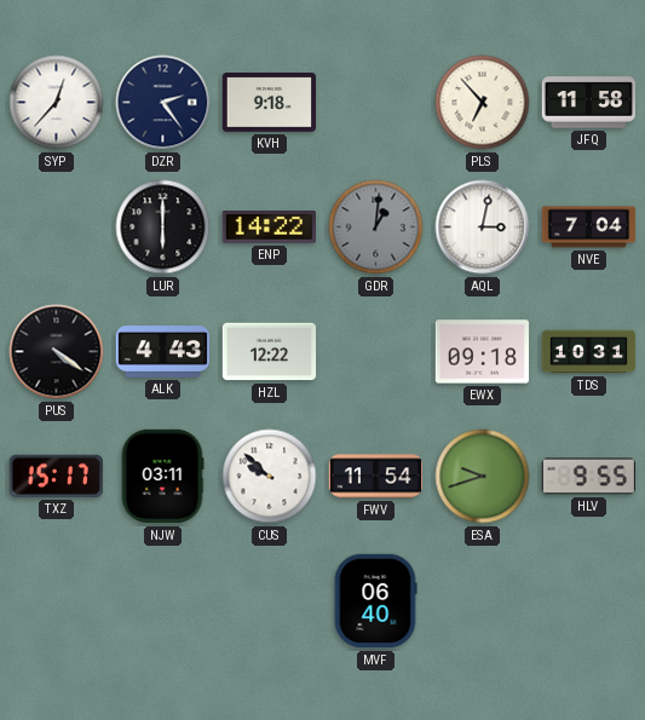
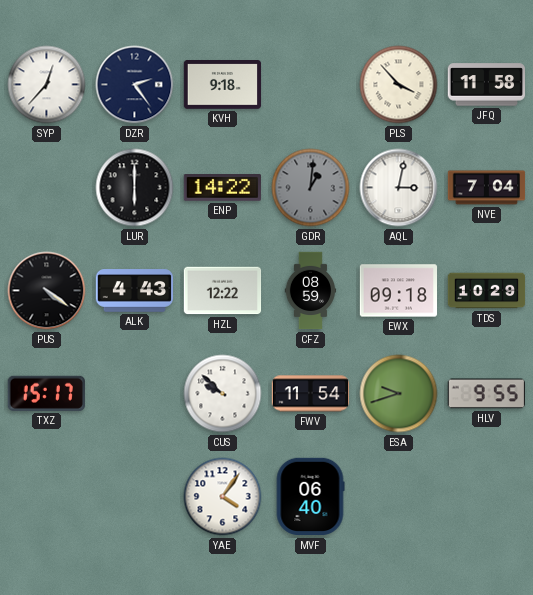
PLS: 6:53 -> 3:53
CFZ: none -> 08:59
TDS: 10:31 -> 10:29
NJW: 03:11 -> none
YAE: none -> 4:06
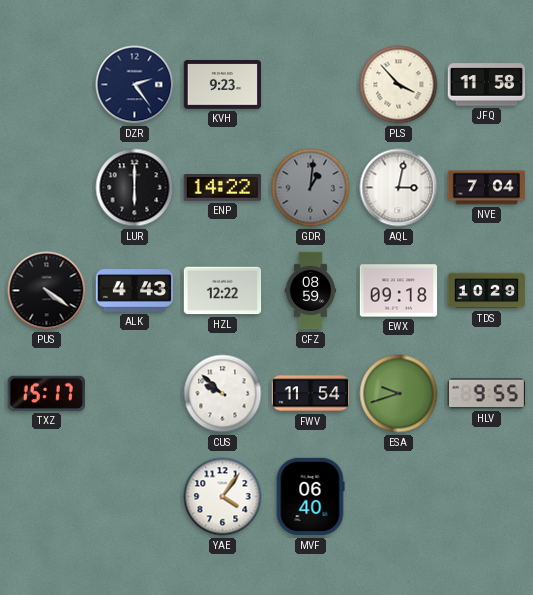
SYP: 12:37 -> none
KVH: 9:18 -> 9:23
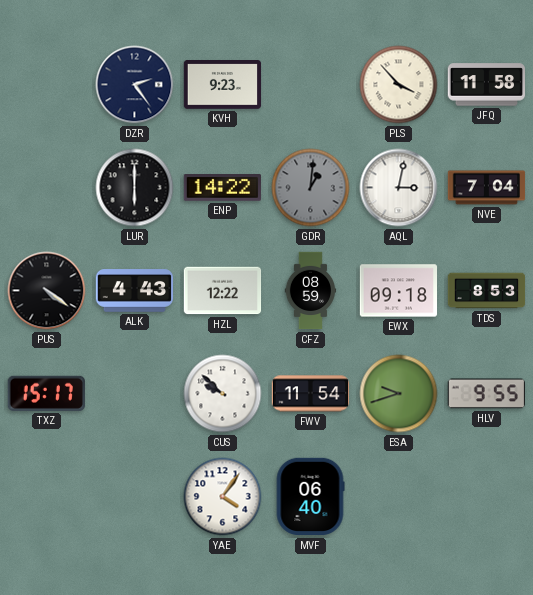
TDS: 10:29 -> 8:53
